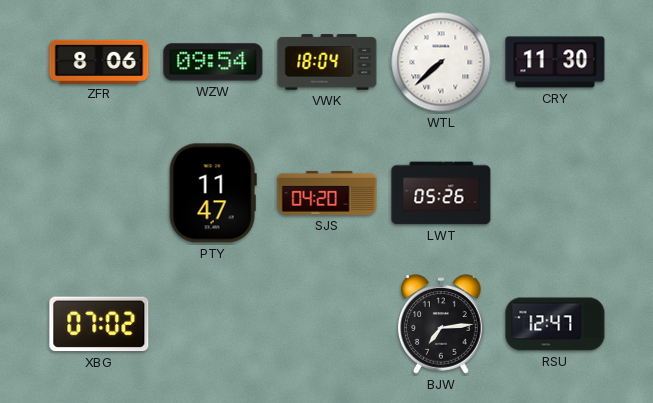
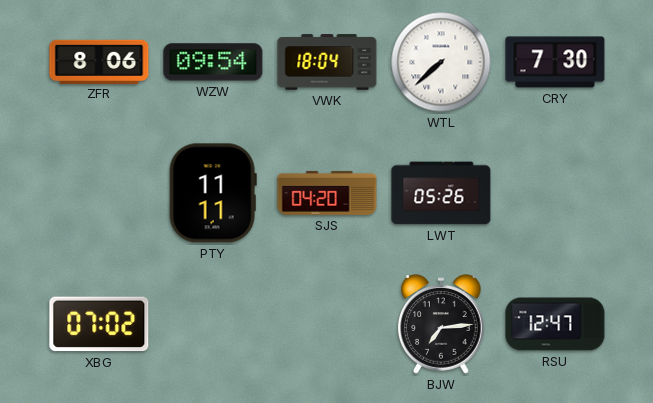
CRY: 11:30 -> 7:30
PTY: 11:47 -> 11:11
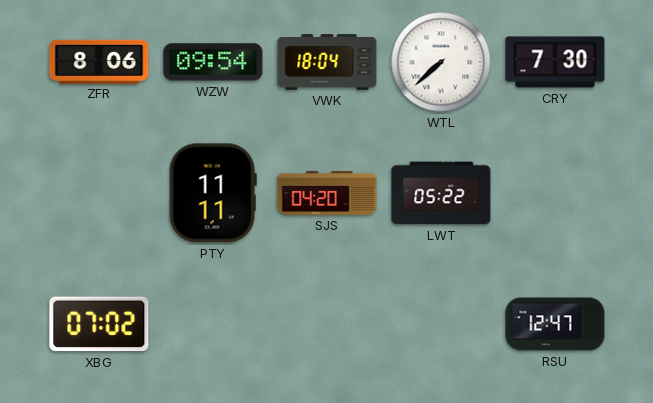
LWT: 05:26 -> 05:22
BJW: 7:14 -> none
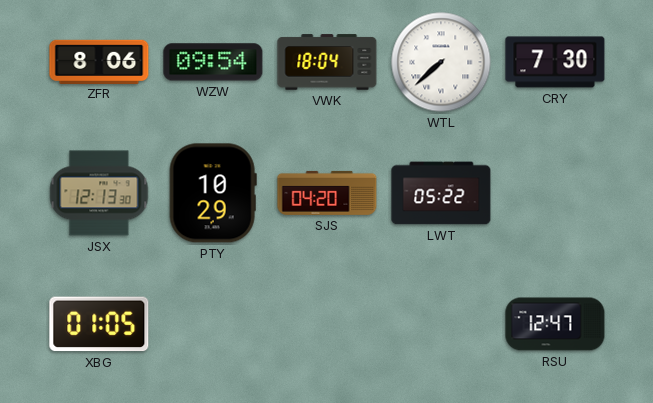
JSX: none -> 12:13
PTY: 11:11 -> 10:29
XBG: 07:02 -> 01:05
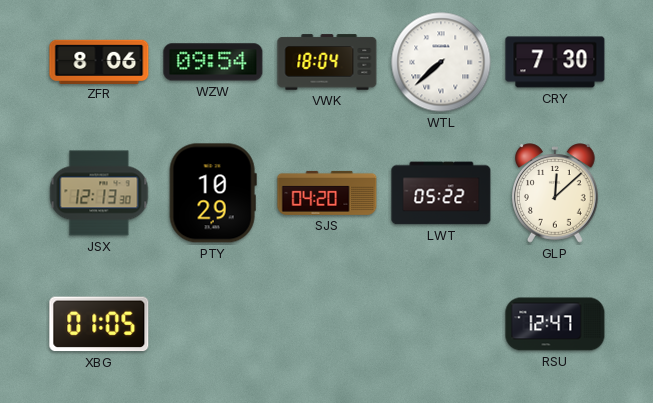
GLP: none -> 12:08
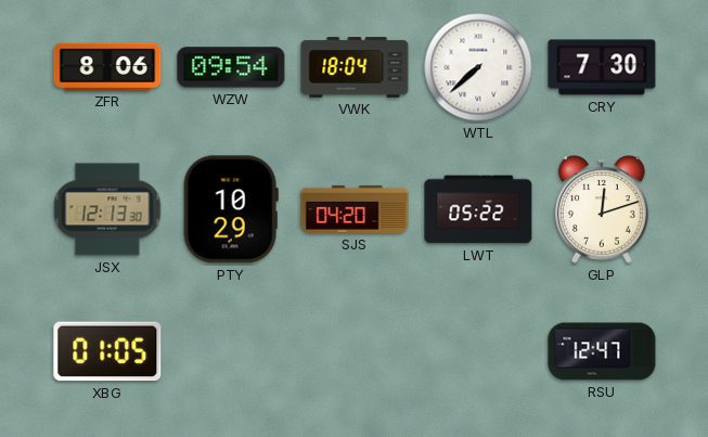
GLP: 12:08 -> 12:12
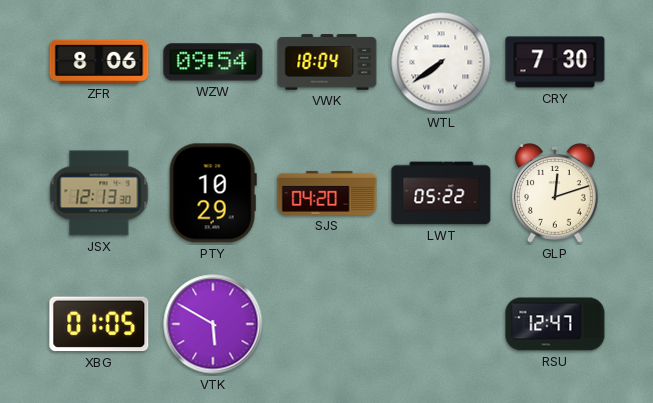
WTL: 7:38 -> 7:39
VTK: none -> 5:50
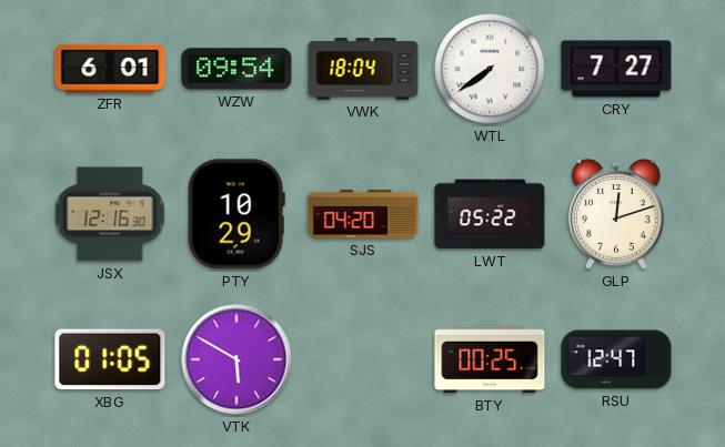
ZFR: 8:06 -> 6:01
CRY: 7:30 -> 7:27
JSX: 12:13 -> 12:16
BTY: none -> 00:25
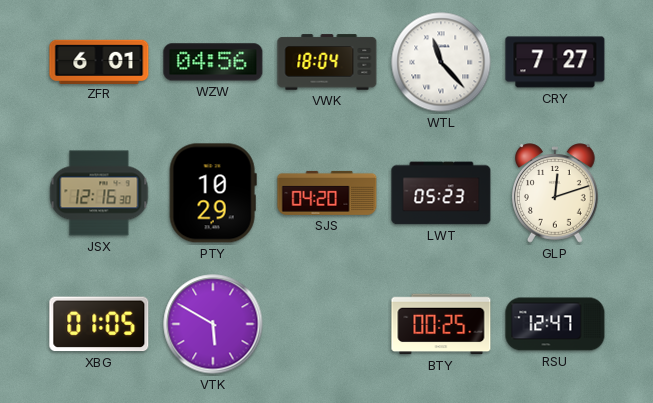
WZW: 09:54 -> 04:56
WTL: 7:39 -> 11:23
LWT: 05:22 -> 05:23
